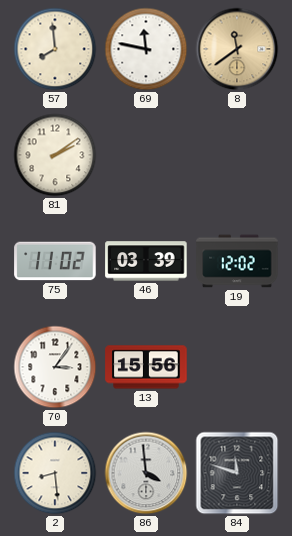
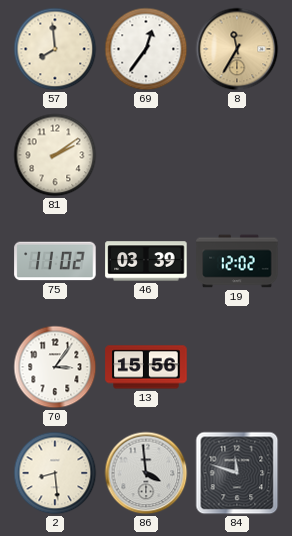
69: 11:47 -> 12:36
8: 11:39 -> 11:35
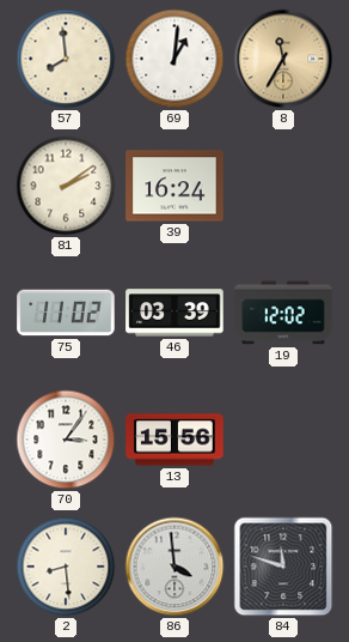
69: 12:36 -> 1:01
39: none -> 16:24
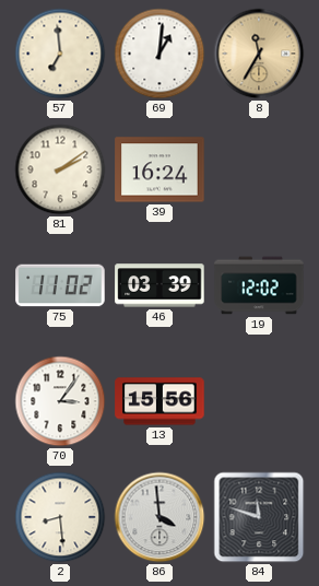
57: 7:59 -> 6:59
